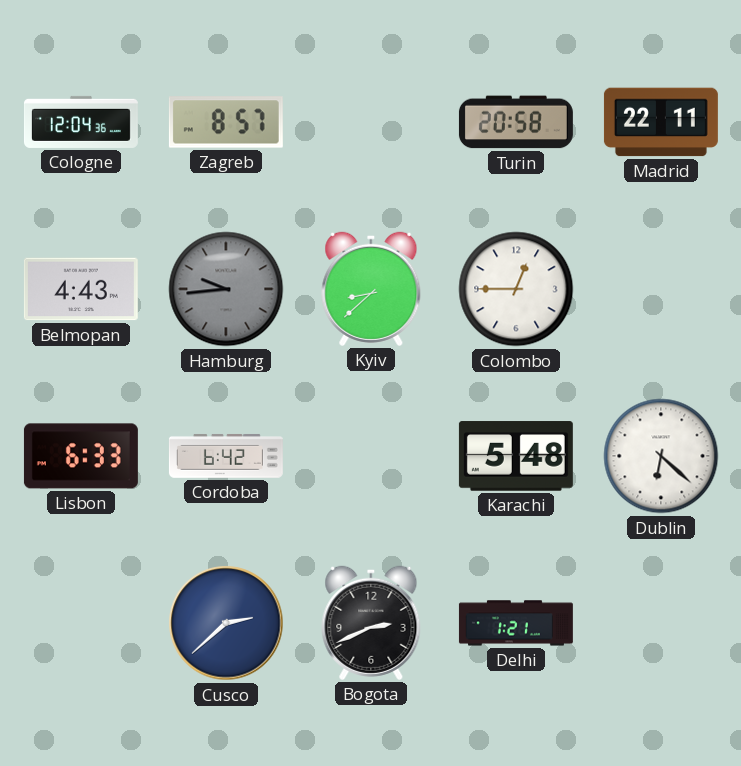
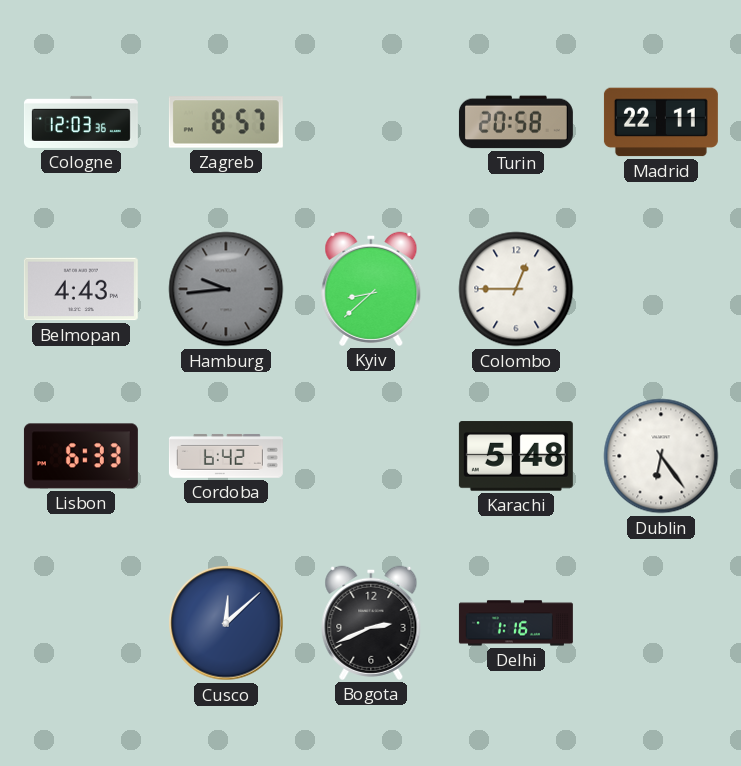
Cologne: 12:04 -> 12:03
Dublin: 6:22 -> 6:24
Cusco: 2:38 -> 12:08
Delhi: 1:21 -> 1:16
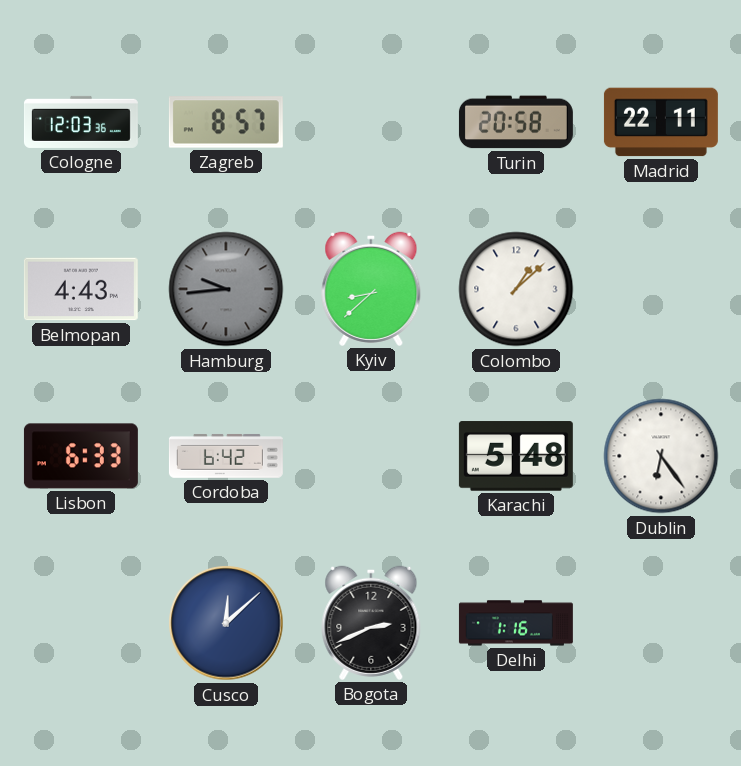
Colombo: 12:45 -> 1:08
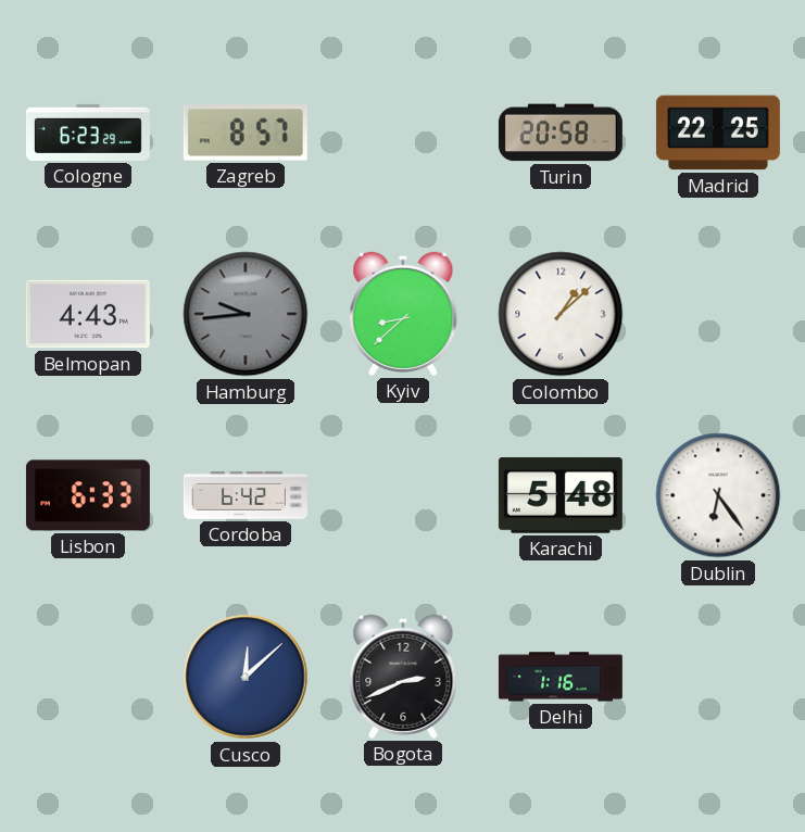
Cologne: 12:03 -> 6:23
Madrid: 22:11 -> 22:25
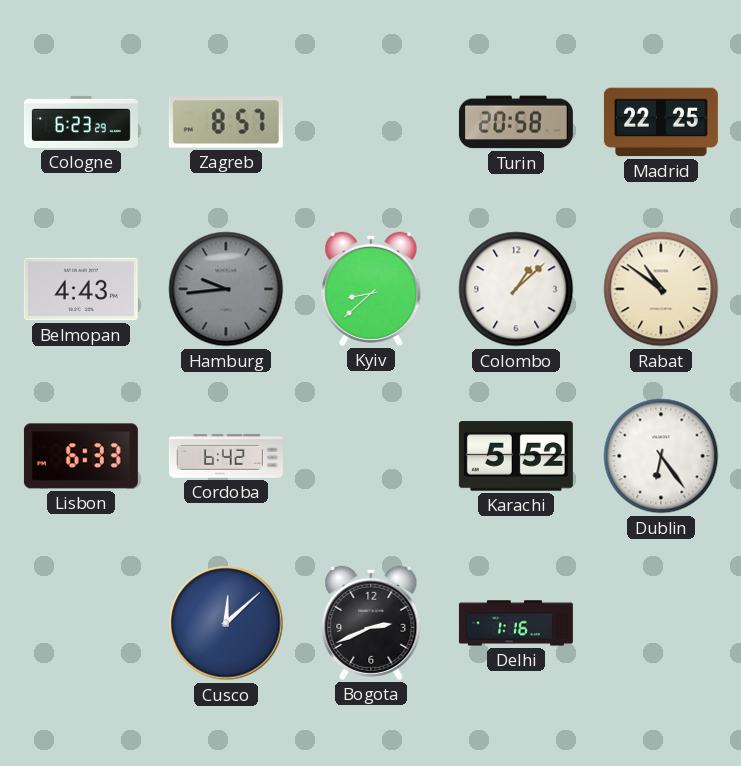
Rabat: none -> 10:51
Karachi: 5:48 -> 5:52
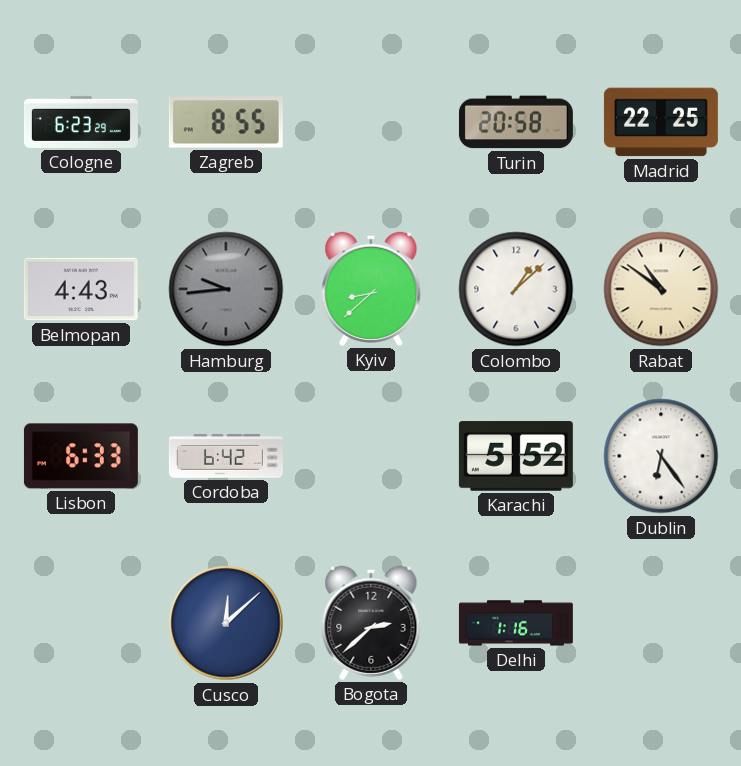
Zagreb: 8:57 -> 8:55
Bogota: 2:41 -> 2:38
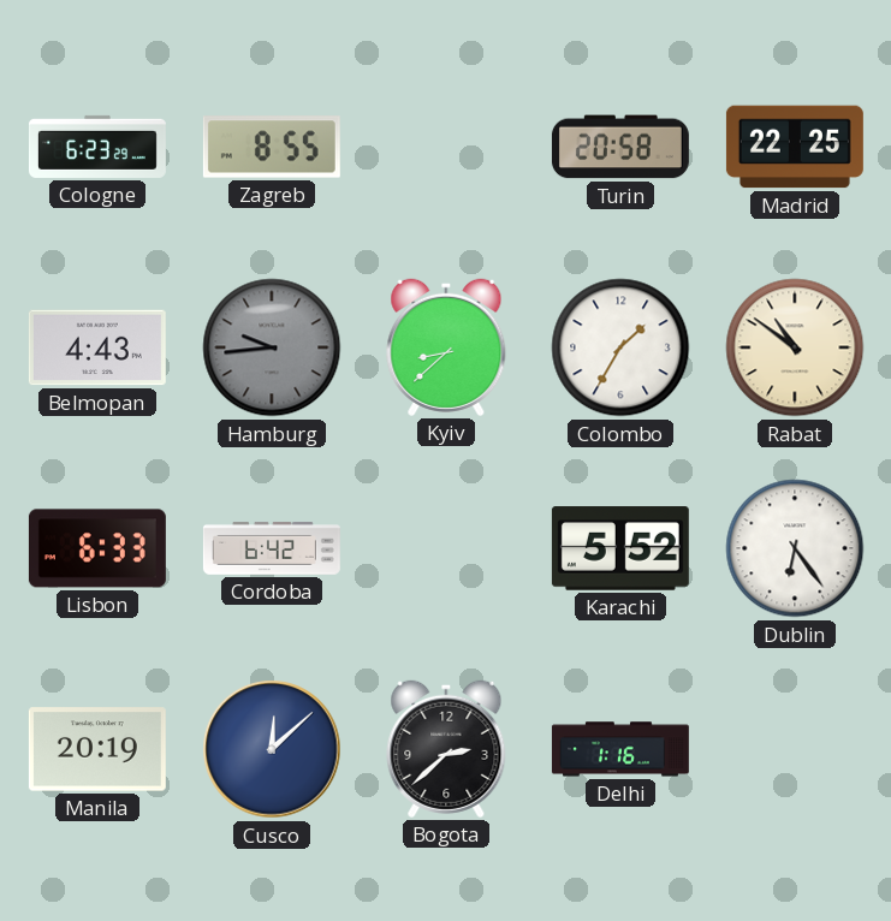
Colombo: 1:08 -> 1:35
Manila: none -> 20:19
